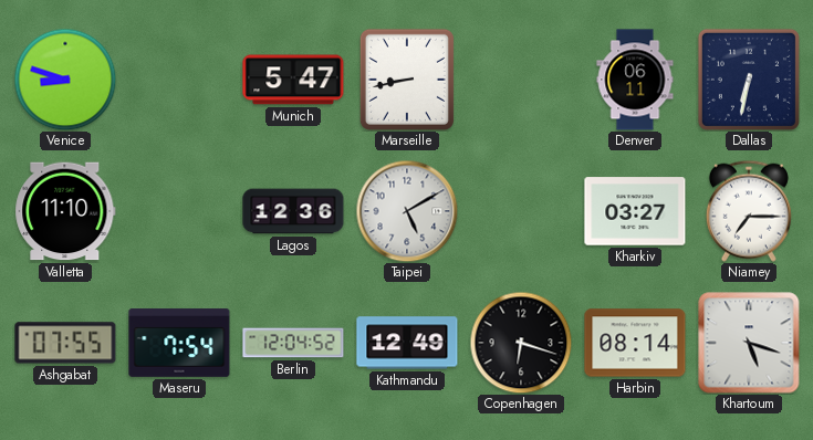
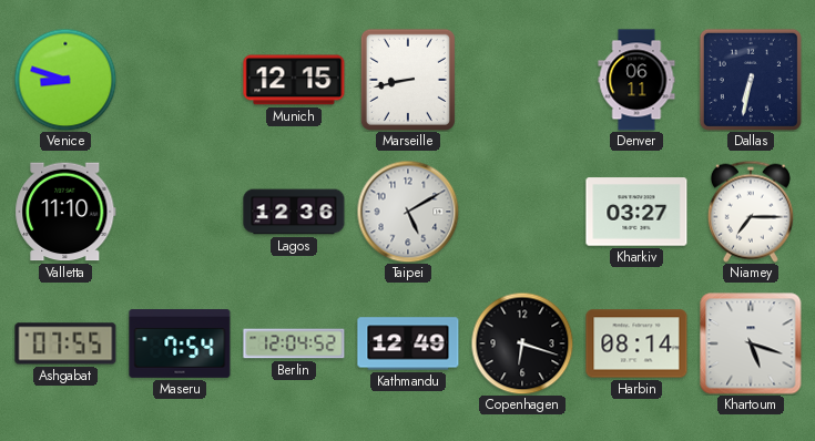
Munich: 5:47 -> 12:15
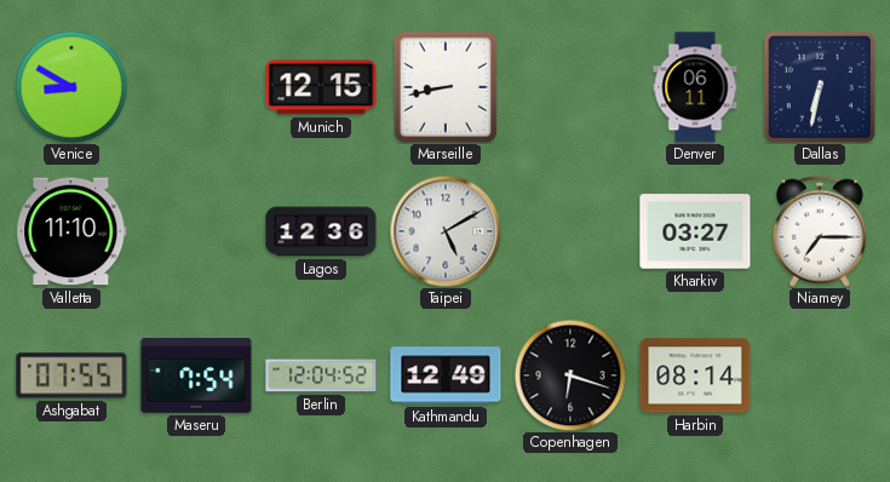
Venice: 8:48 -> 8:50
Khartoum: 5:18 -> none
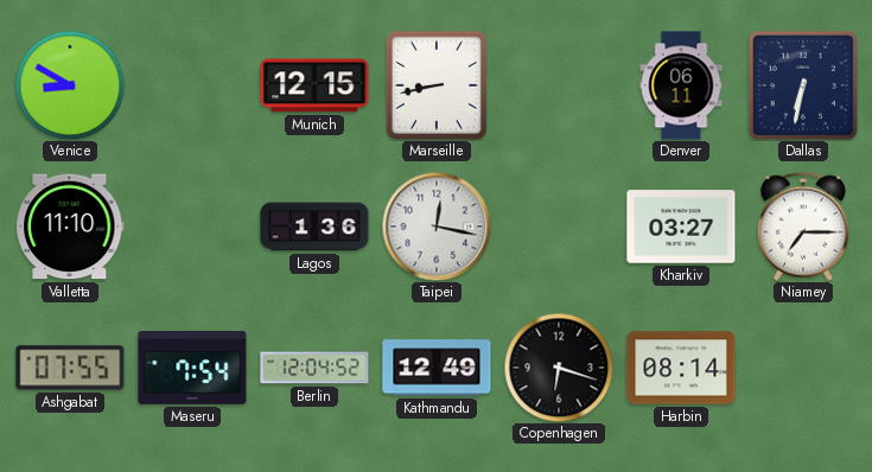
Lagos: 12:36 -> 1:36
Taipei: 5:10 -> 12:17
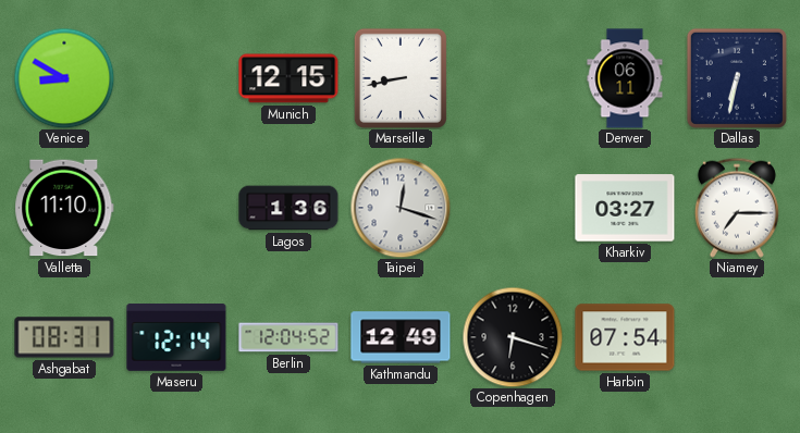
Taipei: 12:17 -> 12:18
Ashgabat: 07:55 -> 08:31
Maseru: 7:54 -> 12:14
Harbin: 08:14 -> 07:54
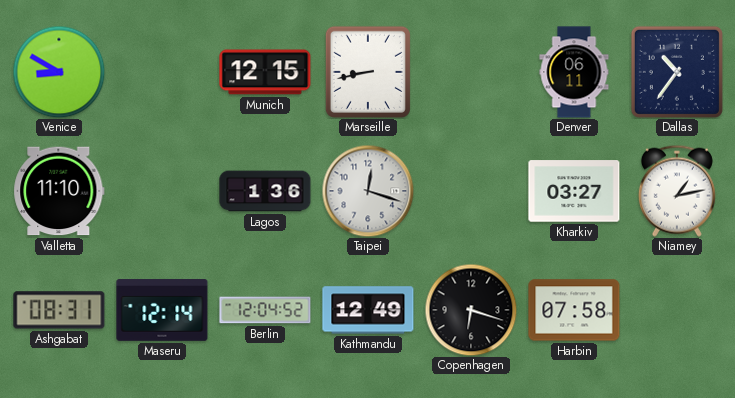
Dallas: 6:32 -> 10:36
Niamey: 7:15 -> 1:13
Harbin: 07:54 -> 07:58
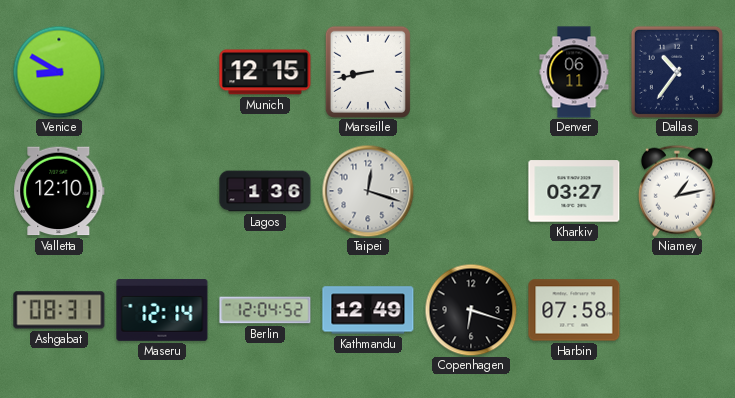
Valletta: 11:10 -> 12:10
